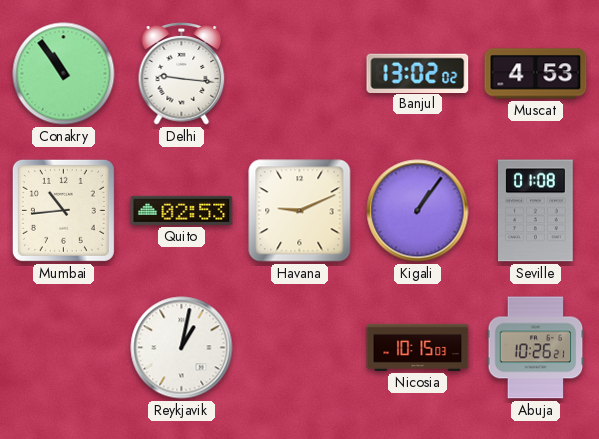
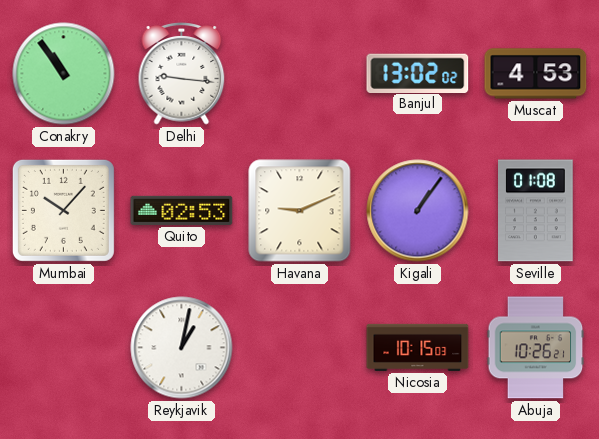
Mumbai: 10:44 -> 10:07
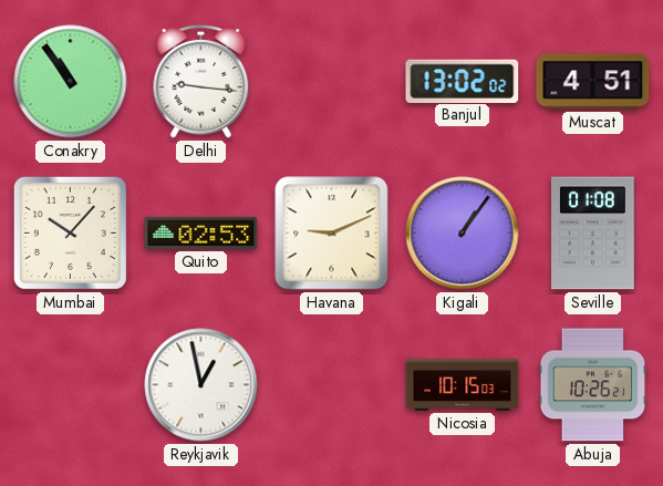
Muscat: 4:53 -> 4:51
Reykjavik: 1:02 -> 12:58
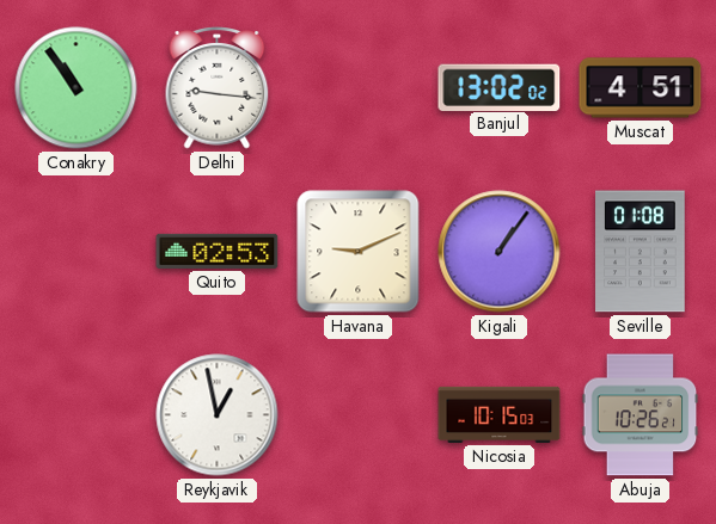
Mumbai: 10:07 -> none
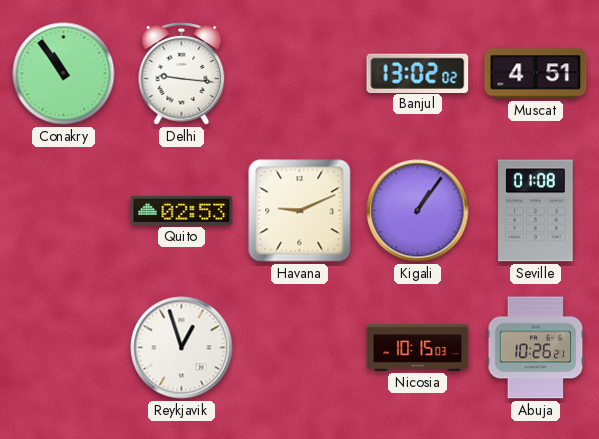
Reykjavik: 12:58 -> 12:57
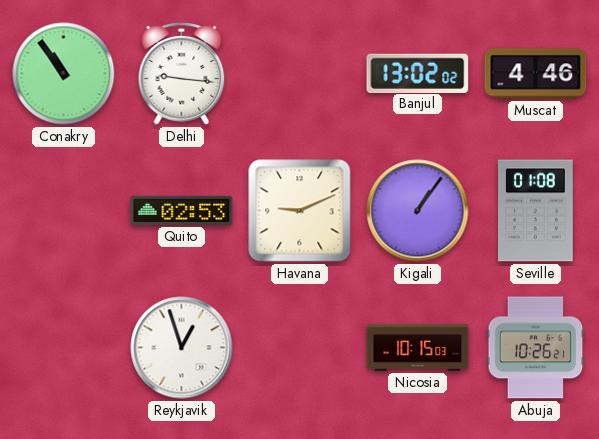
Muscat: 4:51 -> 4:46
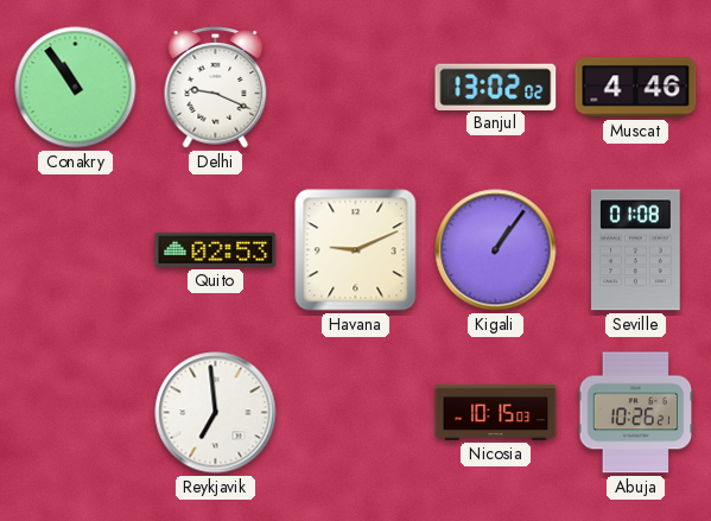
Delhi: 9:16 -> 9:19
Reykjavik: 12:57 -> 6:59
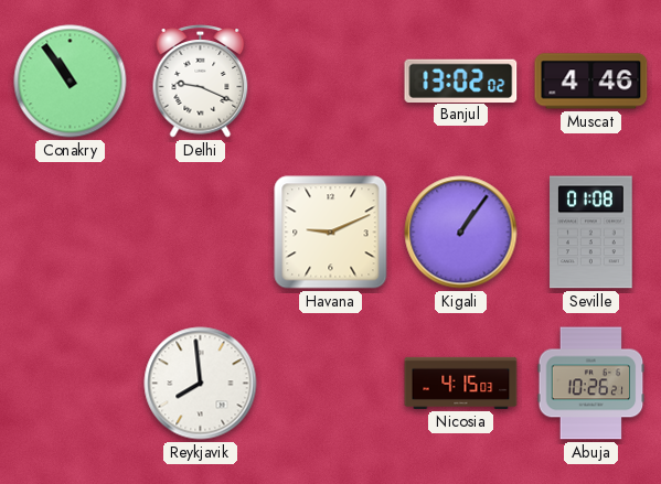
Quito: 02:53 -> none
Reykjavik: 6:59 -> 7:59
Nicosia: 10:15 -> 4:15
